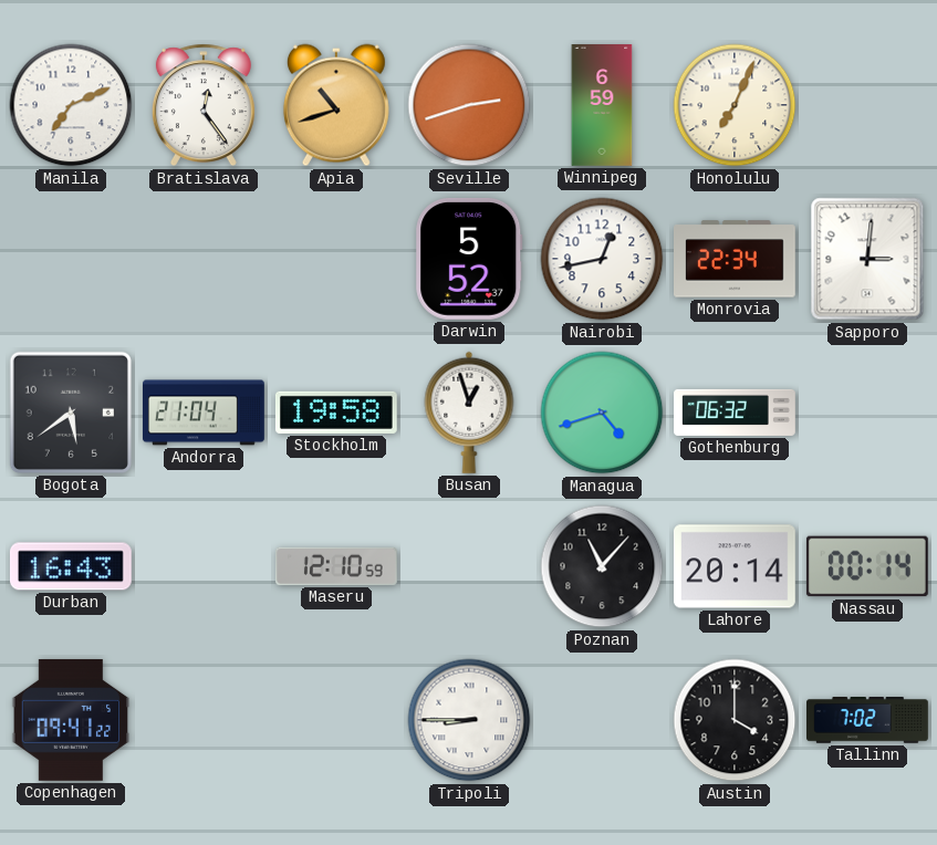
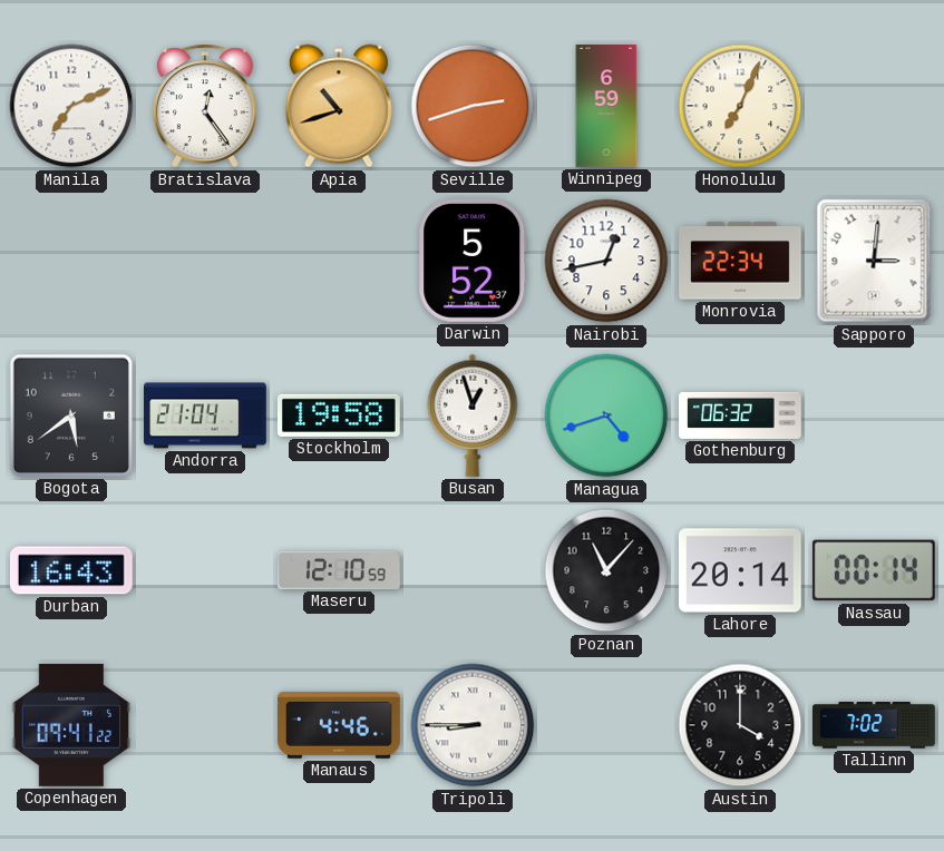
Manaus: none -> 4:46
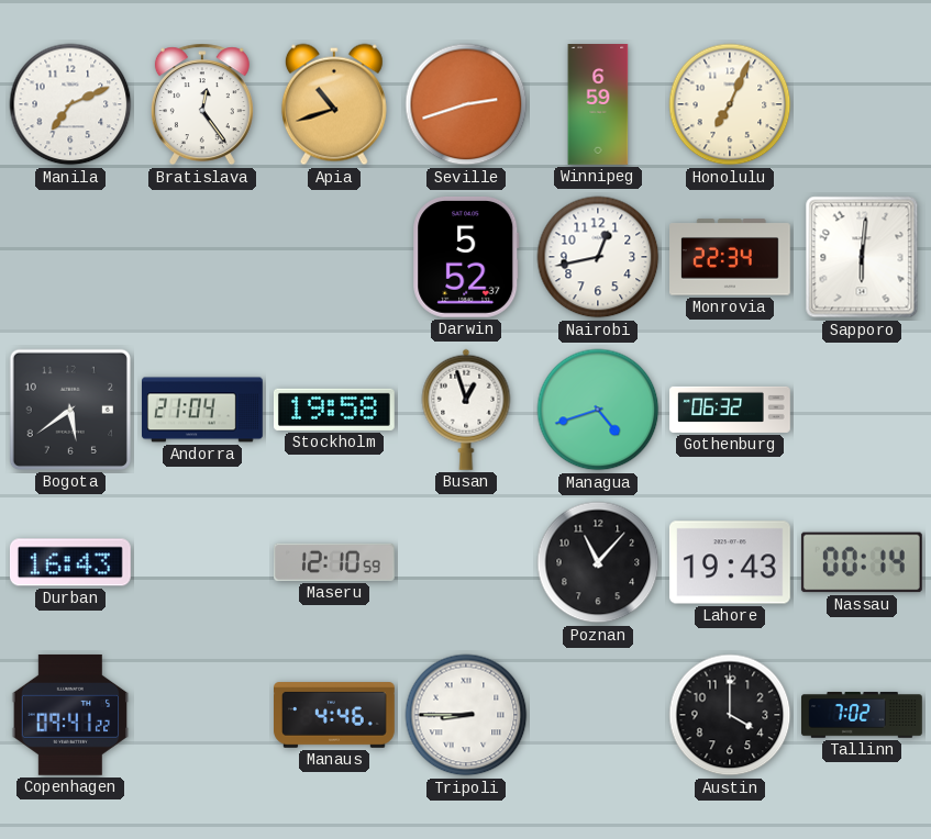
Sapporo: 3:01 -> 6:01
Lahore: 20:14 -> 19:43
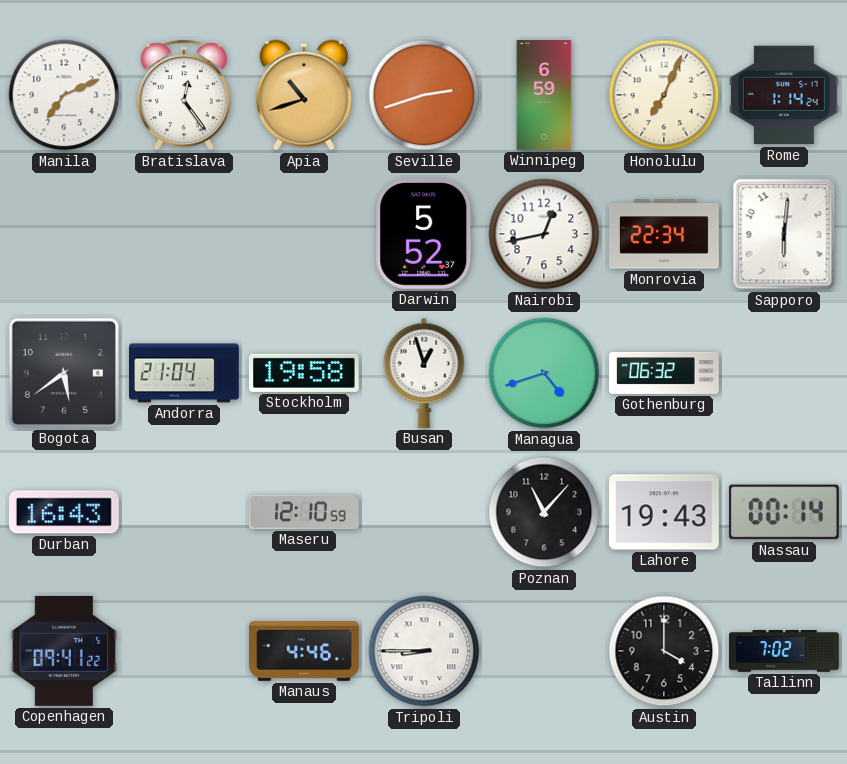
Rome: none -> 1:14
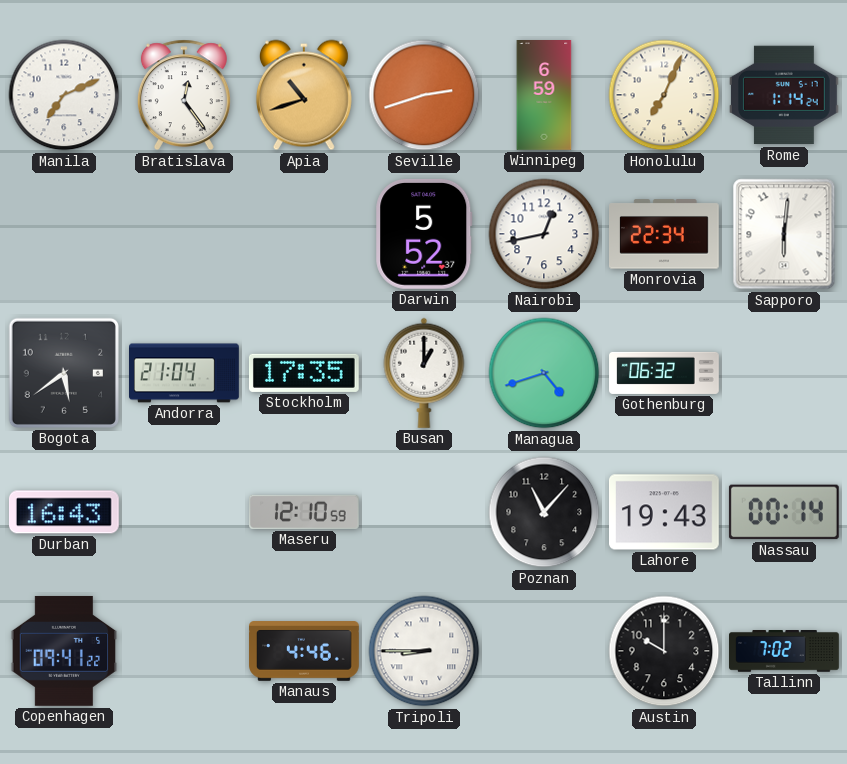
Stockholm: 19:58 -> 17:35
Busan: 12:57 -> 1:00
Austin: 4:00 -> 10:00
